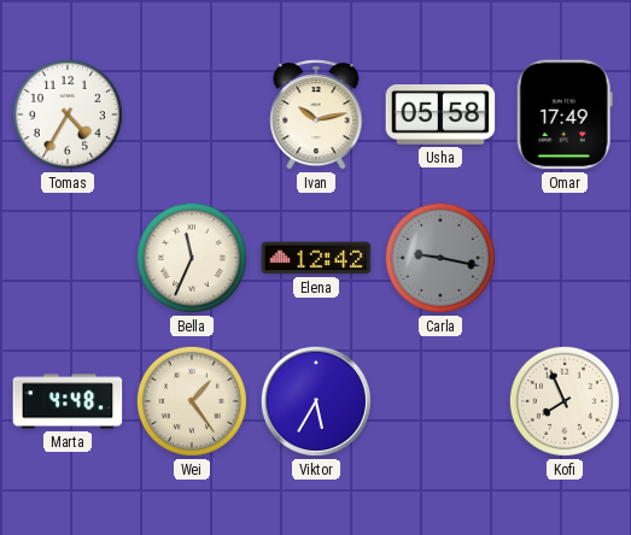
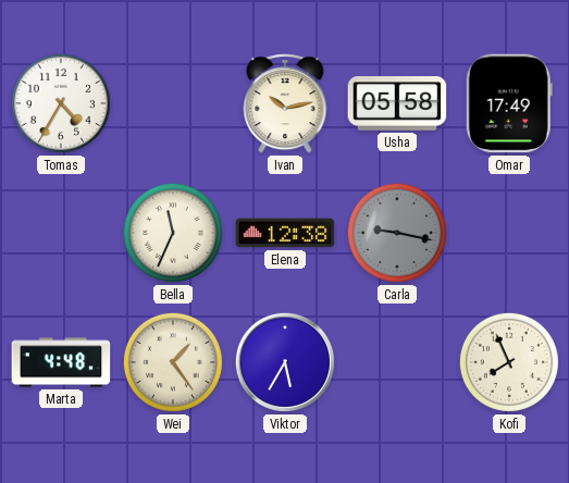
Elena: 12:42 -> 12:38
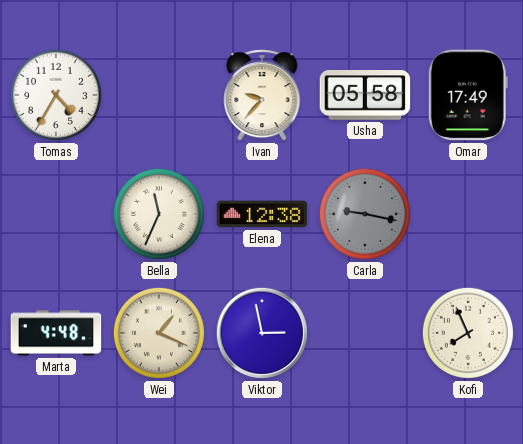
Ivan: 10:13 -> 9:37
Wei: 1:24 -> 1:19
Viktor: 5:35 -> 2:58
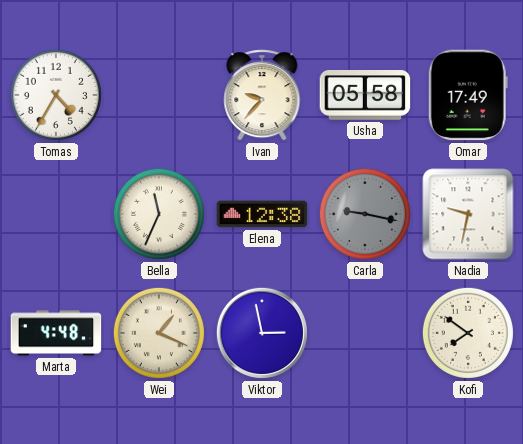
Nadia: none -> 9:32
Kofi: 7:56 -> 7:51
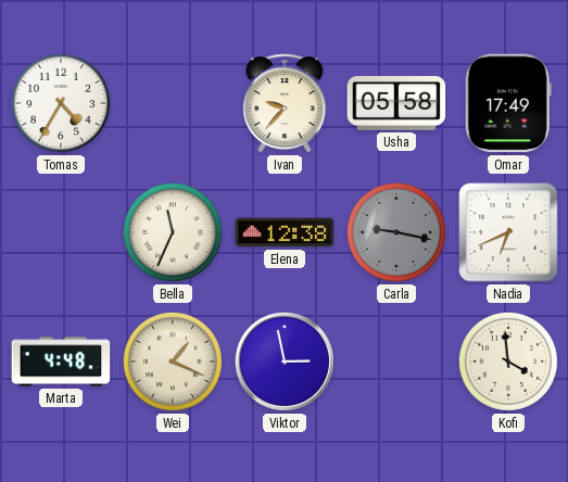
Nadia: 9:32 -> 6:41
Kofi: 7:51 -> 3:59
